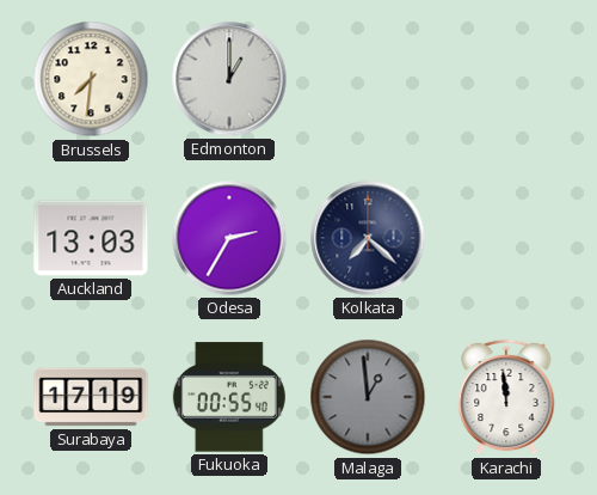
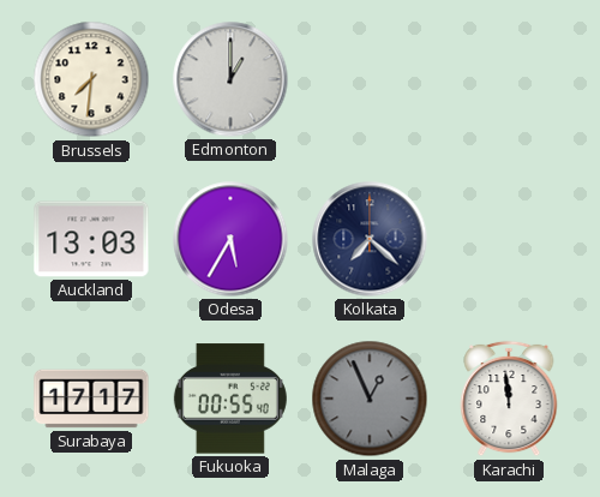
Odesa: 2:35 -> 5:35
Surabaya: 17:19 -> 17:17
Malaga: 12:59 -> 12:56
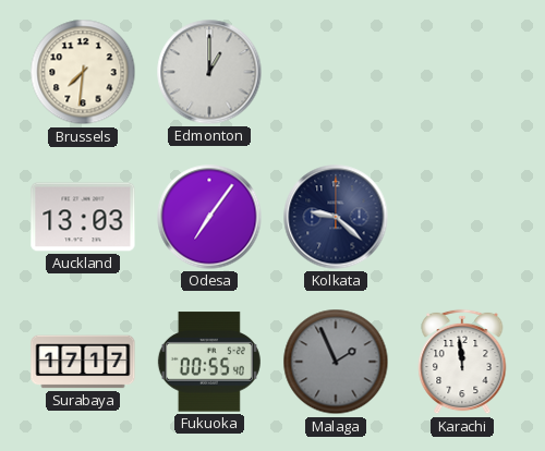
Odesa: 5:35 -> 7:06
Kolkata: 7:22 -> 9:22
Malaga: 12:56 -> 1:56
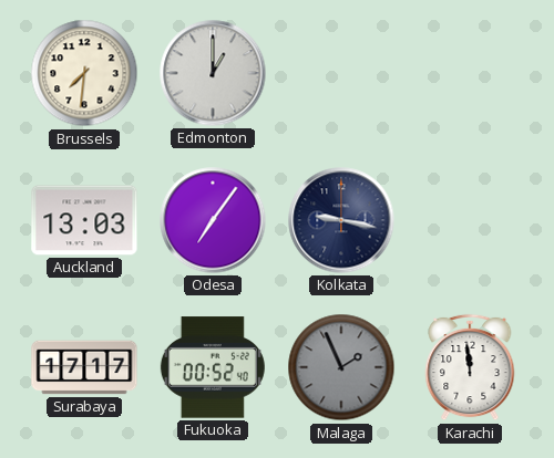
Kolkata: 9:22 -> 9:17
Fukuoka: 00:55 -> 00:52
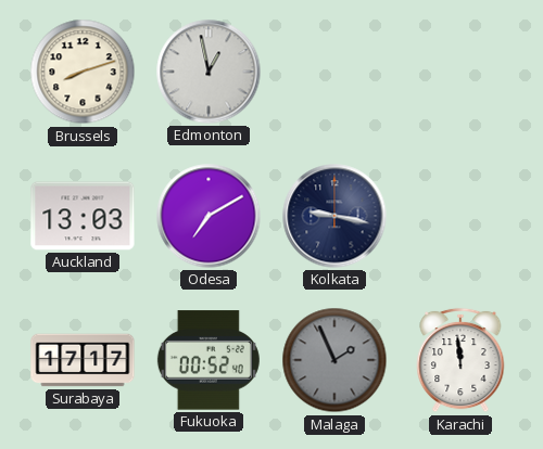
Brussels: 7:31 -> 8:12
Edmonton: 1:00 -> 12:58
Odesa: 7:06 -> 7:10
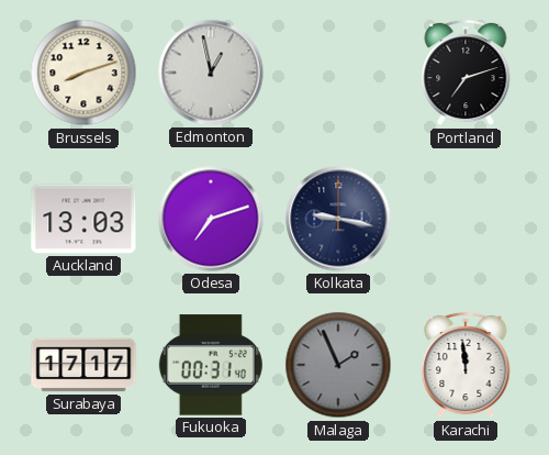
Portland: none -> 7:12
Odesa: 7:10 -> 7:12
Fukuoka: 00:52 -> 00:31
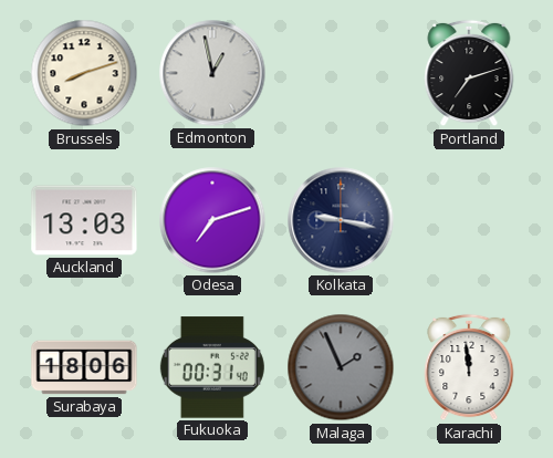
Surabaya: 17:17 -> 18:06
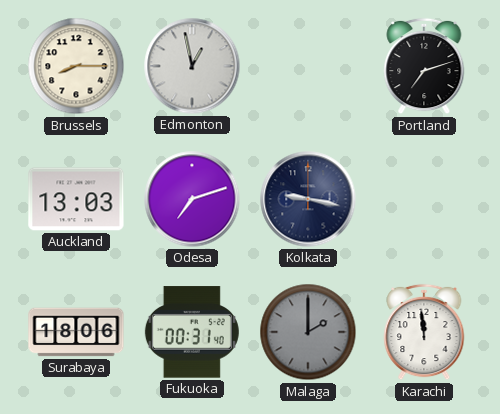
Brussels: 8:12 -> 8:15
Malaga: 1:56 -> 2:00
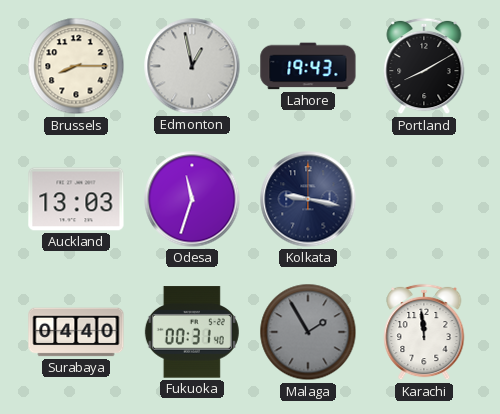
Lahore: none -> 19:43
Portland: 7:12 -> 8:10
Odesa: 7:12 -> 11:33
Surabaya: 18:06 -> 04:40
Malaga: 2:00 -> 1:55
